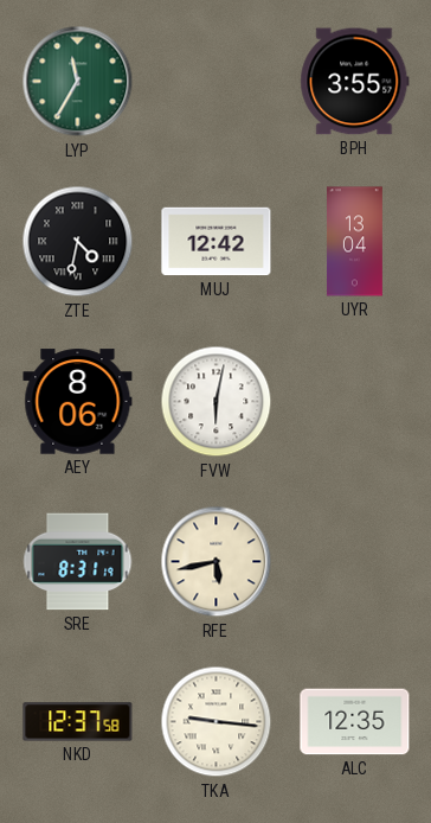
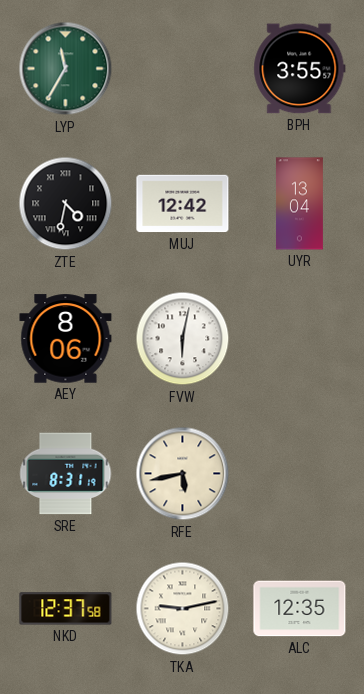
TKA: 9:16 -> 9:13
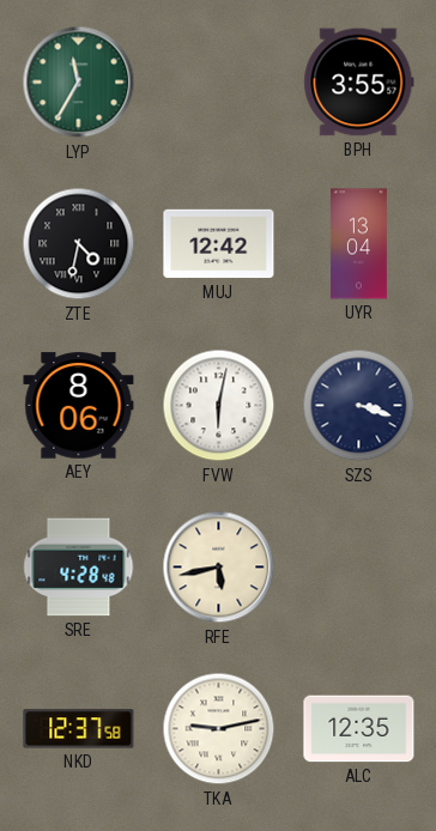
SZS: none -> 3:18
SRE: 8:31 -> 4:28
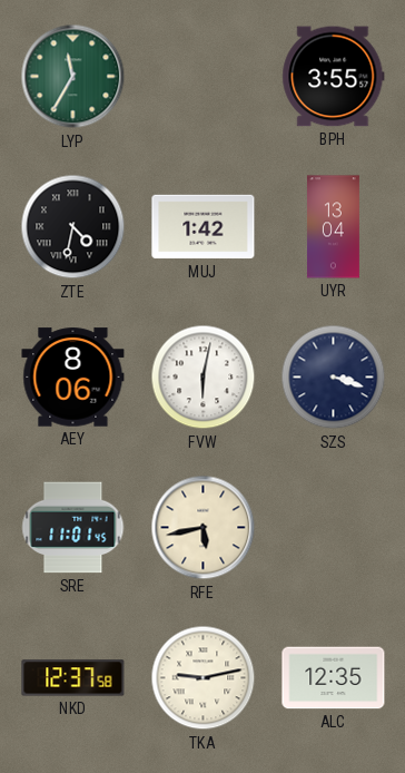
MUJ: 12:42 -> 1:42
SRE: 4:28 -> 11:01
